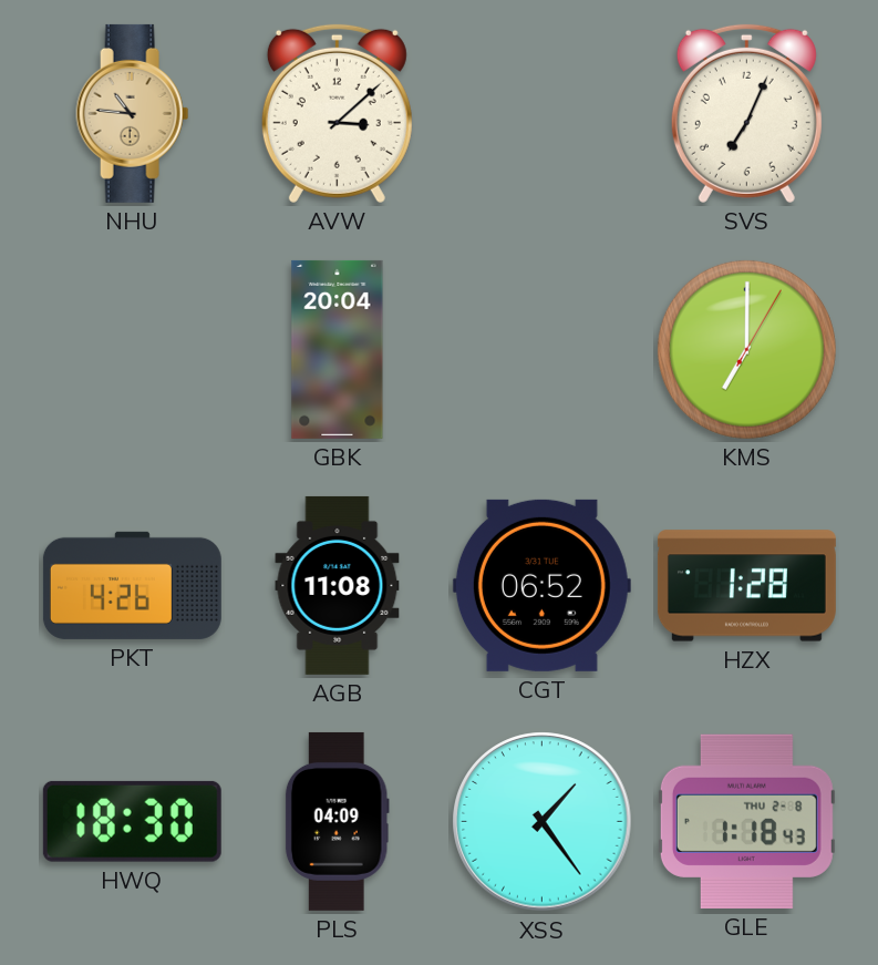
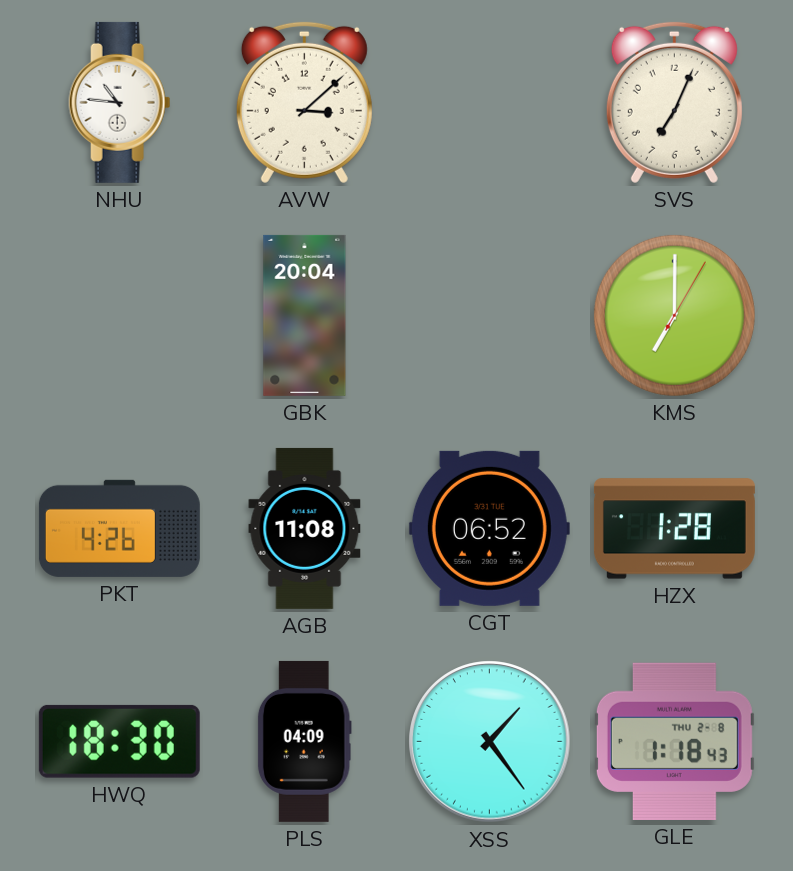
NHU dial: champagne -> white
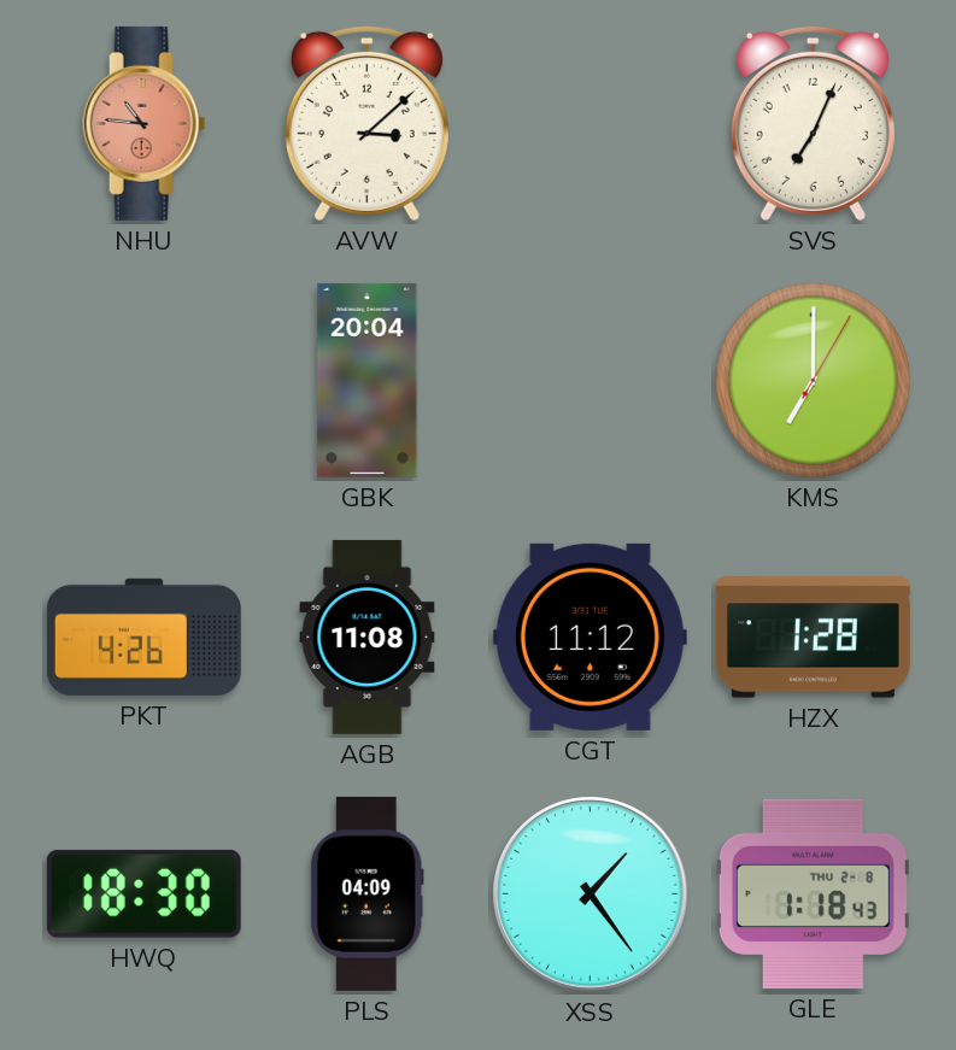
NHU dial: white -> salmon
CGT: 06:52 -> 11:12
